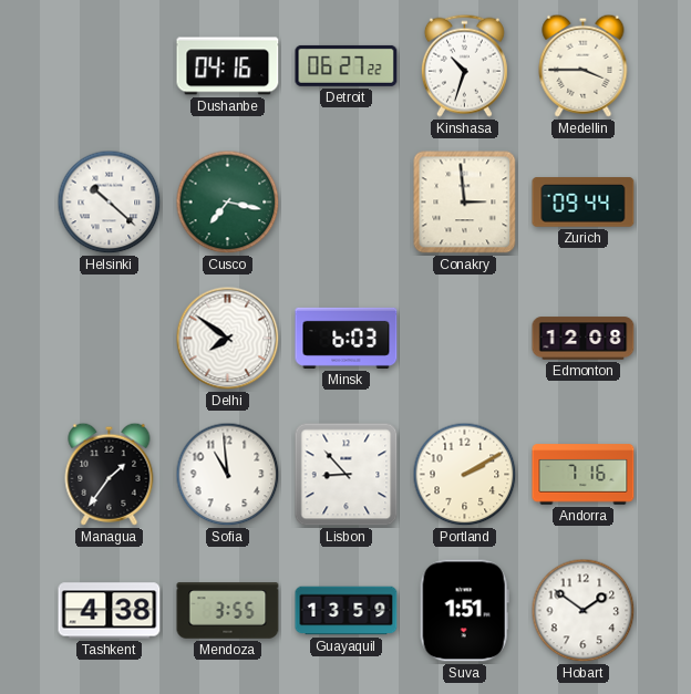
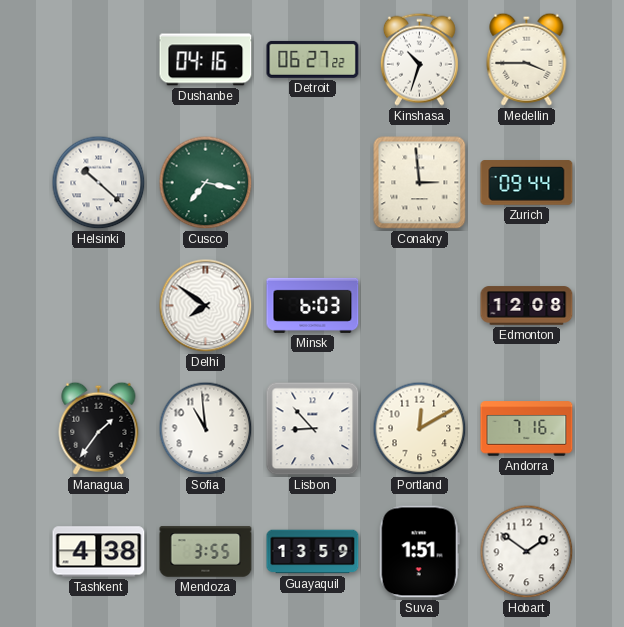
Portland: 2:10 -> 12:10
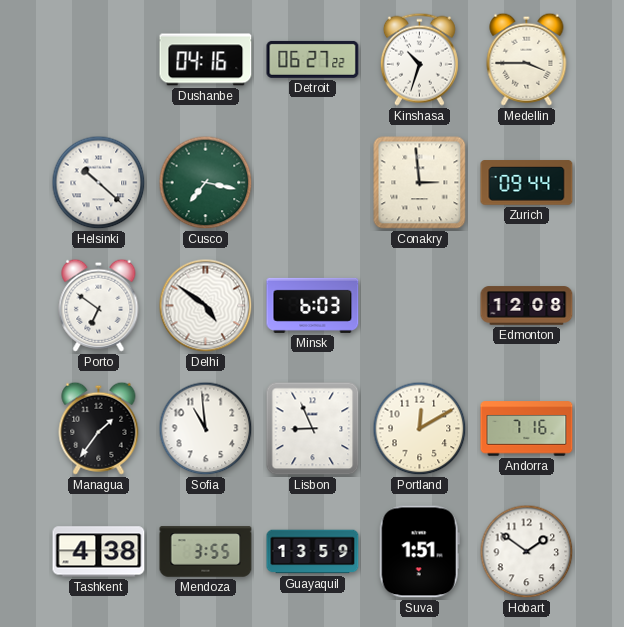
Porto: none -> 6:51
Delhi: 7:51 -> 4:51
Lisbon: 8:53 -> 8:56
